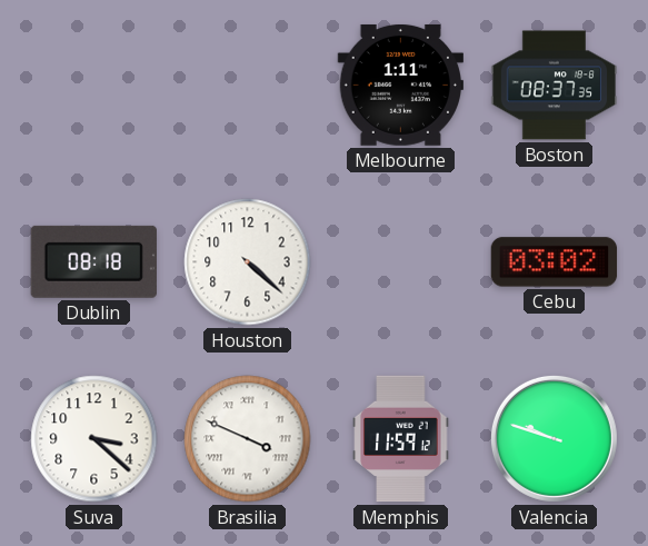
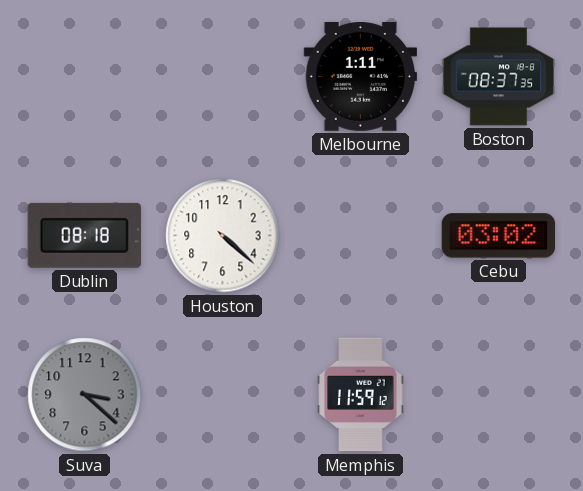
Suva dial: white -> grey
Brasilia: 3:49 -> none
Valencia: 9:48 -> none
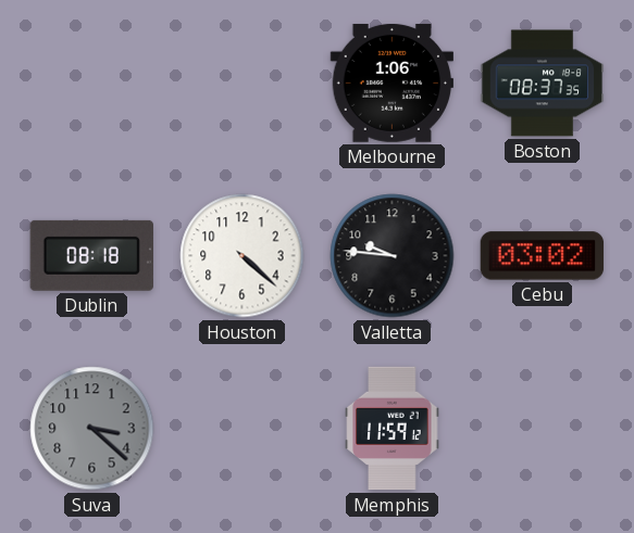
Melbourne: 1:11 -> 1:06
Valletta: none -> 9:46
